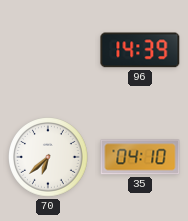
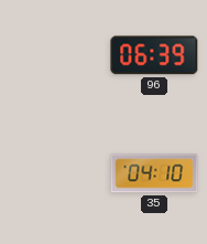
96: 14:39 -> 06:39
70: 6:38 -> none
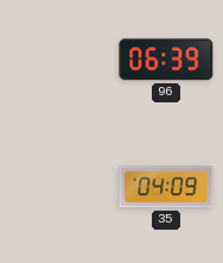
35: 04:10 -> 04:09
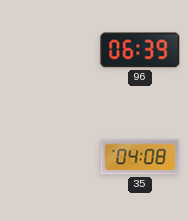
35: 04:09 -> 04:08
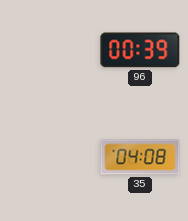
96: 06:39 -> 00:39
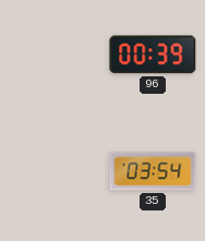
35: 04:08 -> 03:54
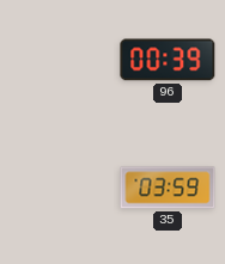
35: 03:54 -> 03:59
